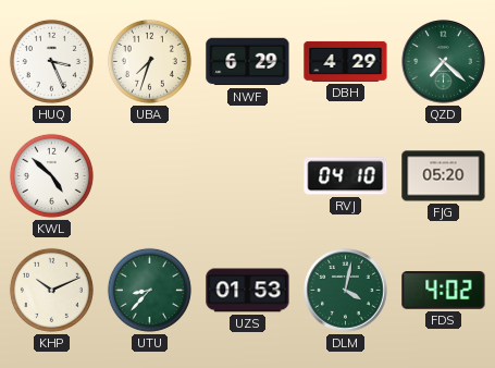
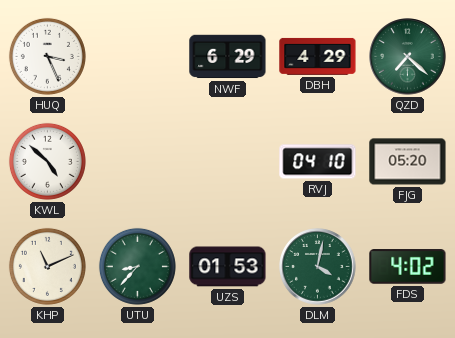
UBA: 7:33 -> none
KHP: 10:11 -> 11:11
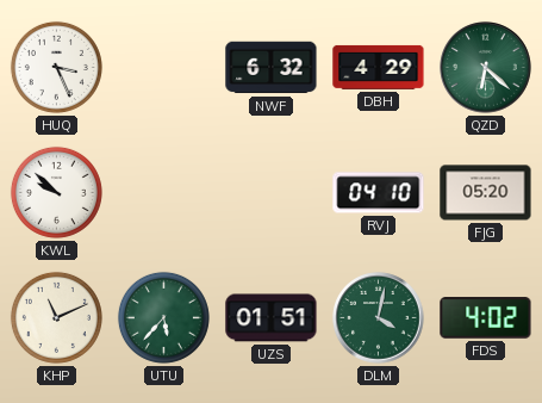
NWF: 6:29 -> 6:32
QZD: 7:22 -> 6:22
KWL: 4:52 -> 9:52
UTU: 8:37 -> 5:37
UZS: 01:53 -> 01:51
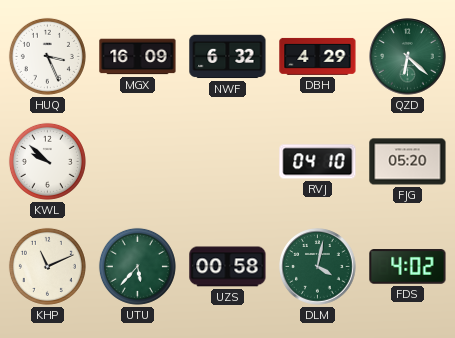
MGX: none -> 16:09
UZS: 01:51 -> 00:58
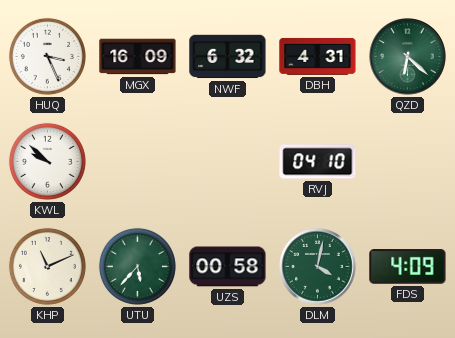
DBH: 4:29 -> 4:31
FJG: 05:20 -> none
FDS: 4:02 -> 4:09
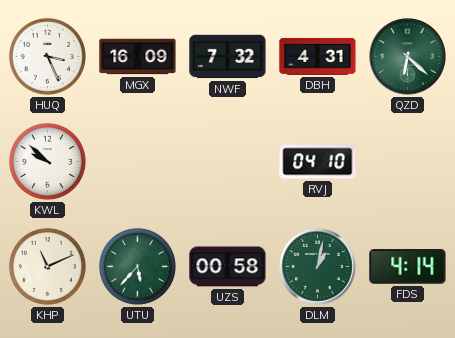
NWF: 6:32 -> 7:32
DLM: 4:02 -> 1:02
FDS: 4:09 -> 4:14
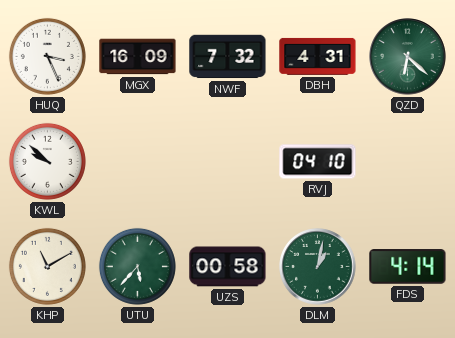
KHP: 11:11 -> 11:10
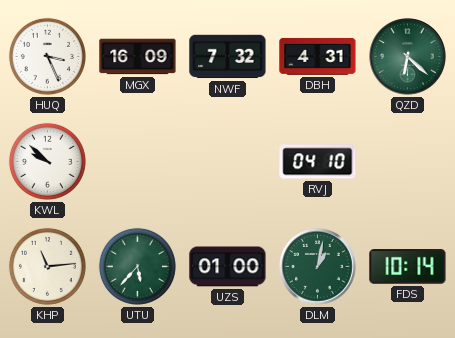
KHP: 11:10 -> 11:14
UZS: 00:58 -> 01:00
FDS: 4:14 -> 10:14
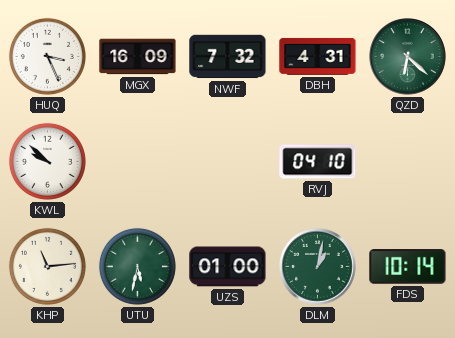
UTU: 5:37 -> 5:32
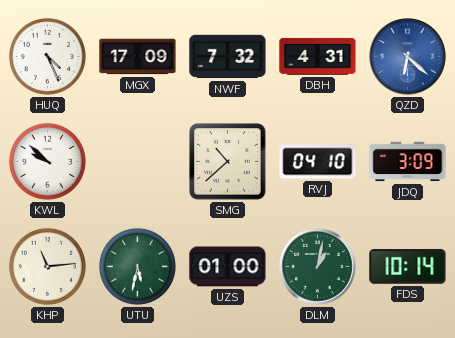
HUQ: 3:26 -> 4:26
MGX: 16:09 -> 17:09
QZD dial: green -> blue
SMG: none -> 10:38
JDQ: none -> 3:09
